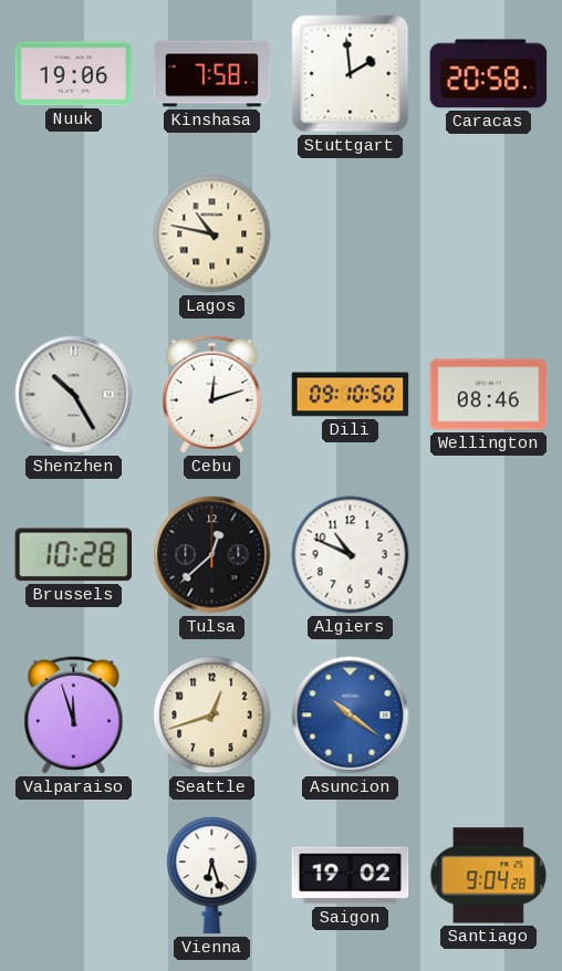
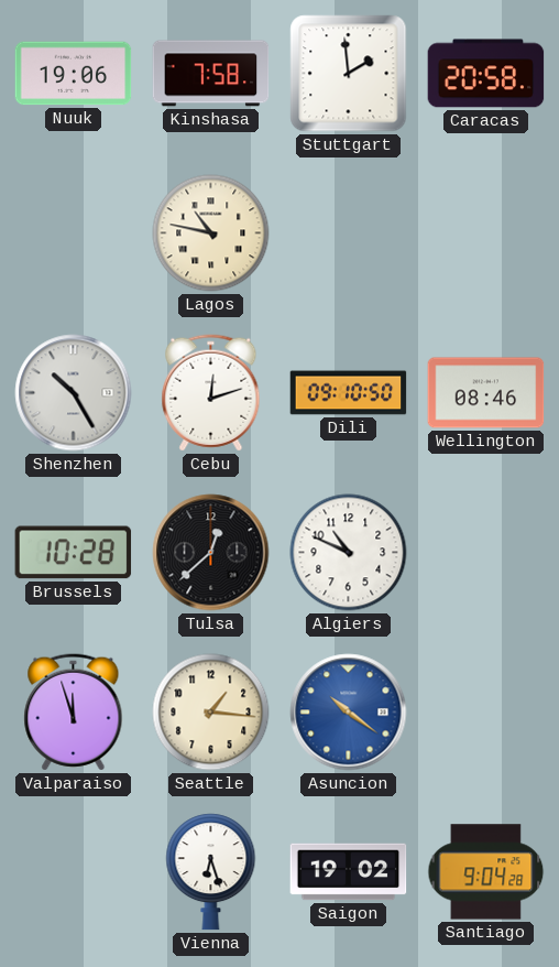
Seattle: 12:42 -> 1:16
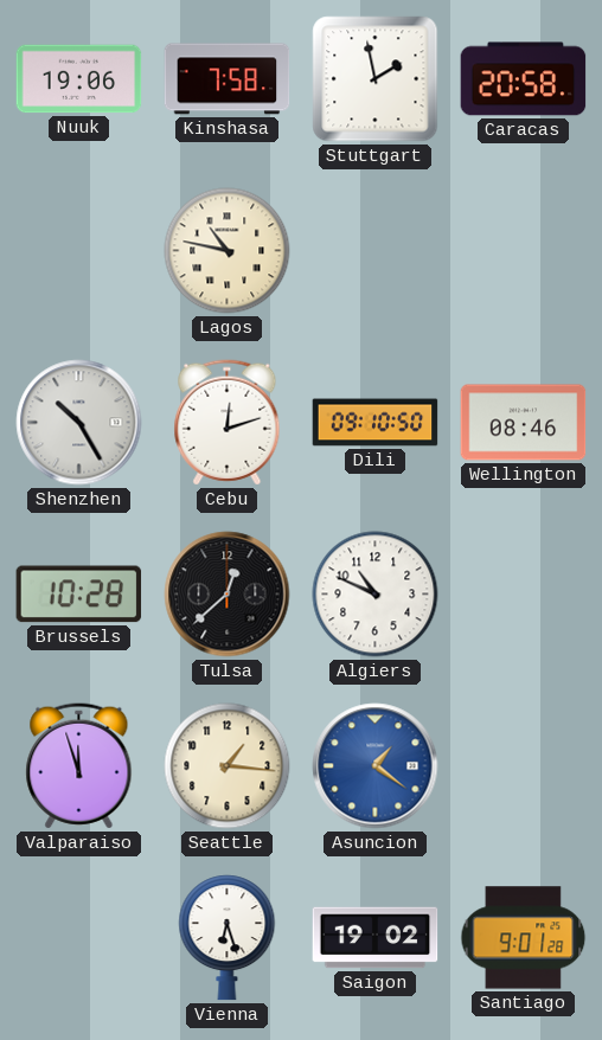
Stuttgart: 1:59 -> 1:58
Asuncion: 10:21 -> 1:21
Santiago: 9:04 -> 9:01
